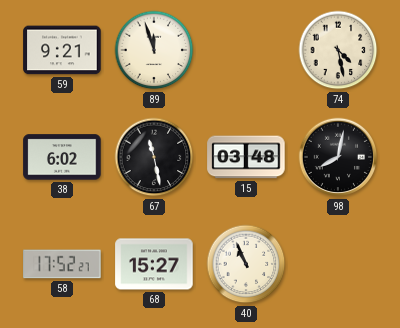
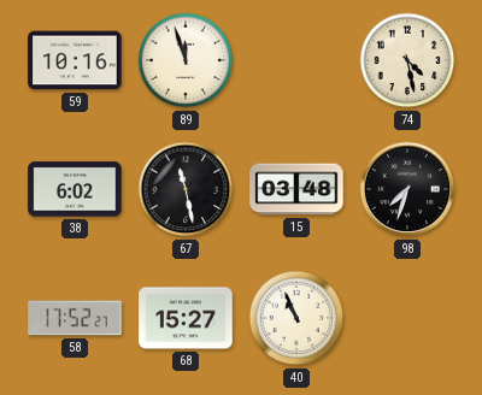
59: 9:21 -> 10:16
98: 8:02 -> 7:33
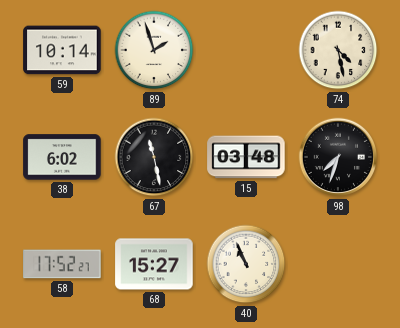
59: 10:16 -> 10:14
89: 11:57 -> 1:57
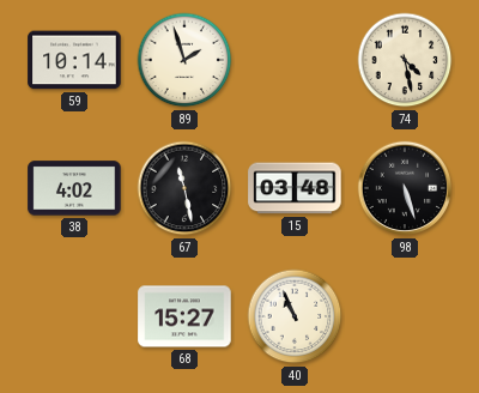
38: 6:02 -> 4:02
98: 7:33 -> 5:27
58: 17:52 -> none
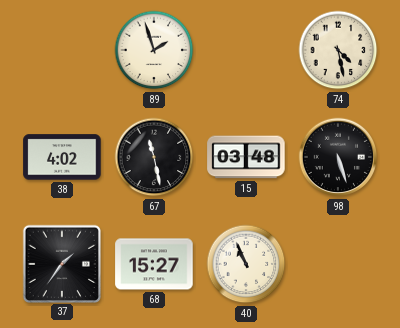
59: 10:14 -> none
37: none -> 1:36
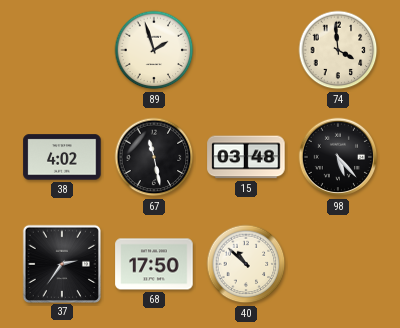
74: 4:28 -> 3:59
98: 5:27 -> 5:23
37: 1:36 -> 2:36
68: 15:27 -> 17:50
40: 10:56 -> 10:52
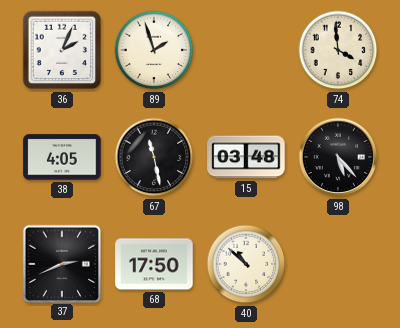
36: none -> 2:04
38: 4:02 -> 4:05
37: 2:36 -> 2:41
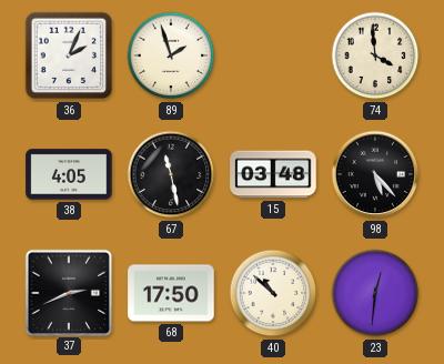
23: none -> 12:31
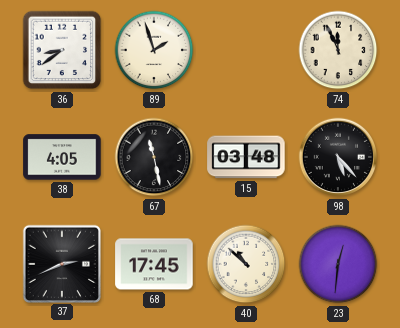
36: 2:04 -> 8:39
74: 3:59 -> 11:56
68: 17:50 -> 17:45
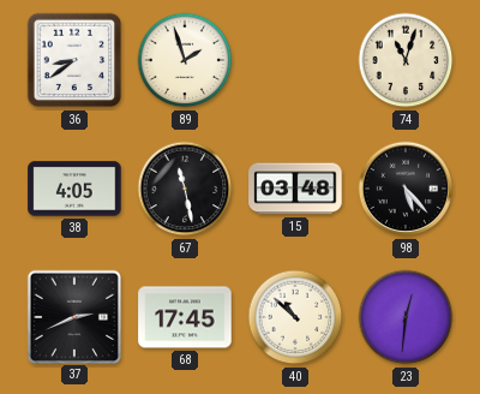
74: 11:56 -> 11:03
